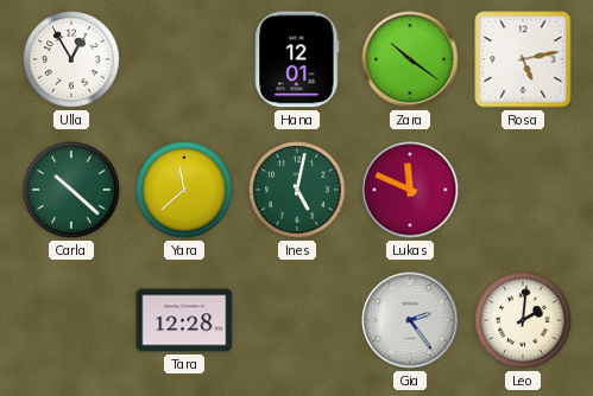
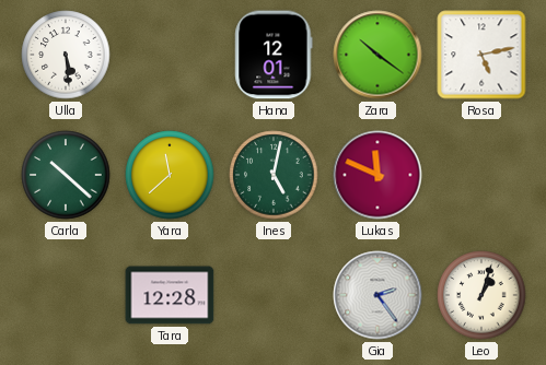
Ulla: 12:55 -> 5:29
Leo: 2:01 -> 1:03
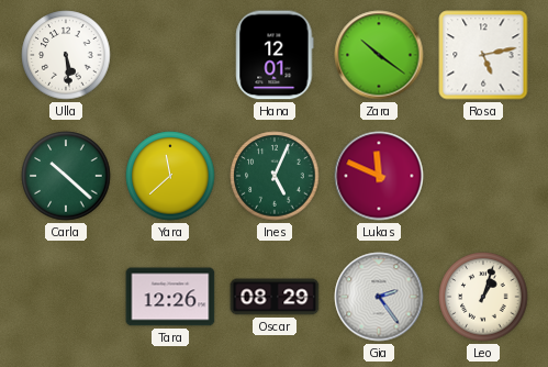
Ines: 5:02 -> 5:04
Tara: 12:28 -> 12:26
Oscar: none -> 08:29
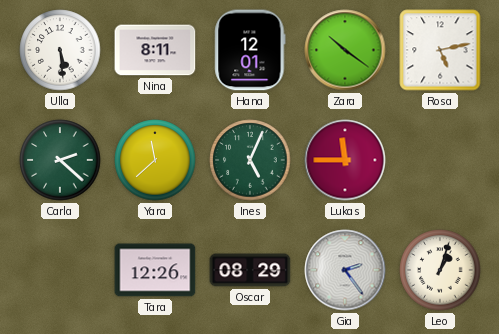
Nina: none -> 8:11
Carla: 10:22 -> 2:22
Lukas: 11:49 -> 11:45
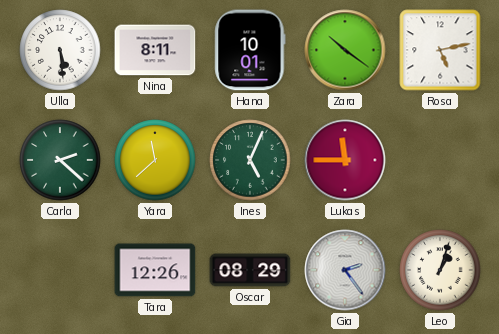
Hana: 12:01 -> 10:01
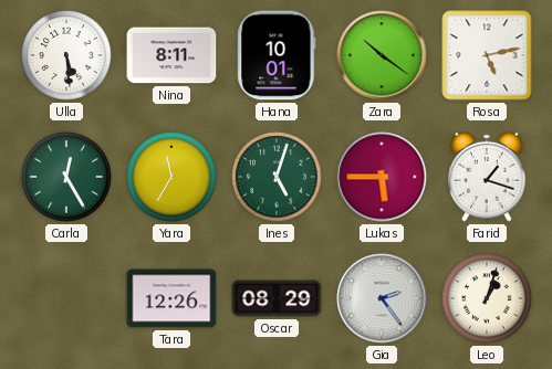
Carla: 2:22 -> 12:25
Yara: 11:38 -> 11:35
Ines: 5:04 -> 5:03
Lukas: 11:45 -> 5:45
Farid: none -> 1:18
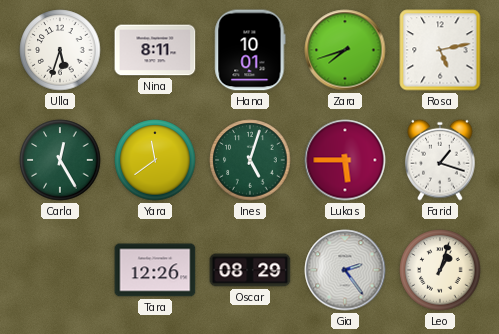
Ulla: 5:29 -> 5:33
Zara: 10:21 -> 7:42
Yara: 11:35 -> 11:39
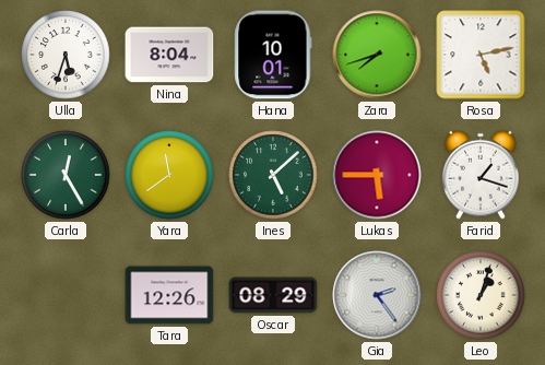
Nina: 8:11 -> 8:04
Ines: 5:03 -> 5:08
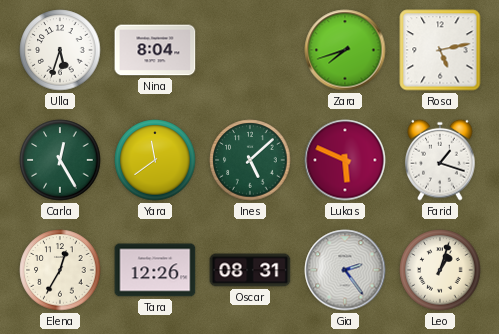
Hana: 10:01 -> none
Lukas: 5:45 -> 5:49
Elena: none -> 12:35
Oscar: 08:29 -> 08:31
